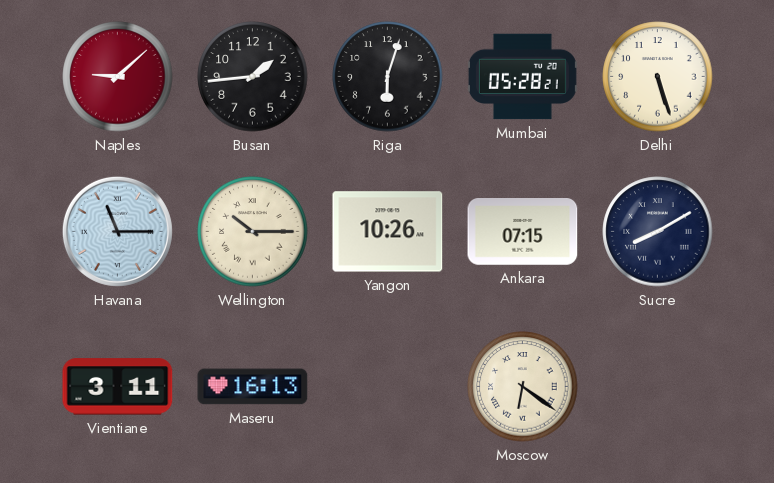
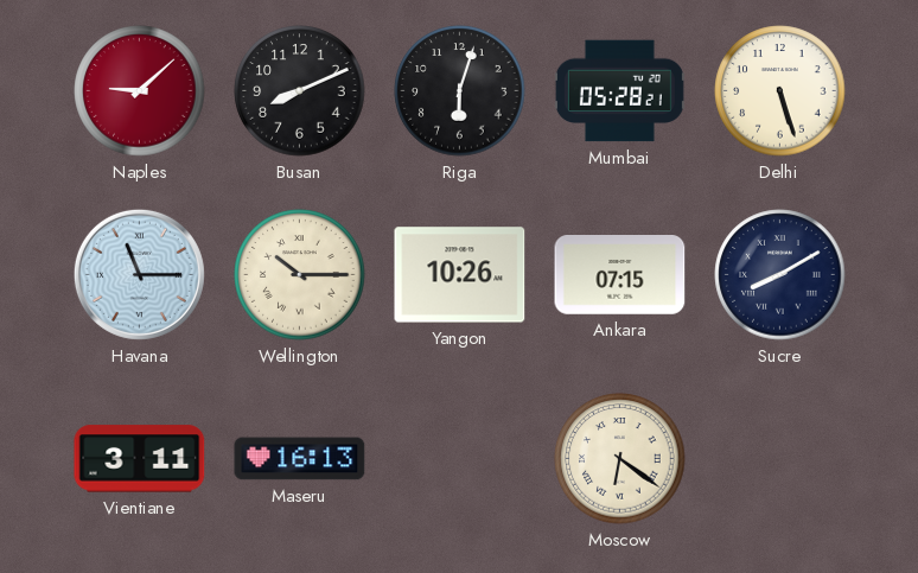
Busan: 1:44 -> 8:11
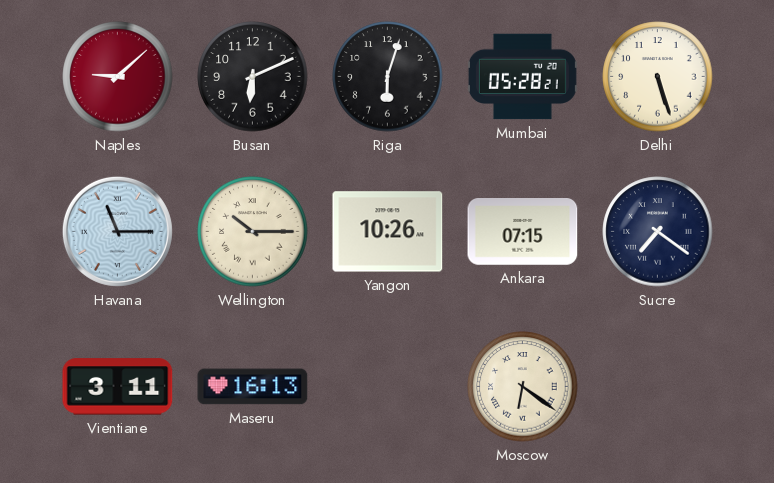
Busan: 8:11 -> 6:11
Sucre: 8:10 -> 7:21
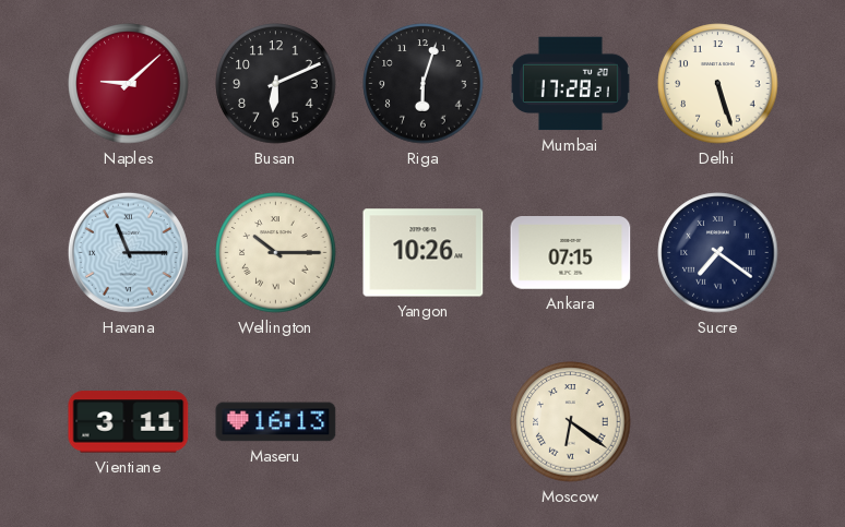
Mumbai: 05:28 -> 17:28
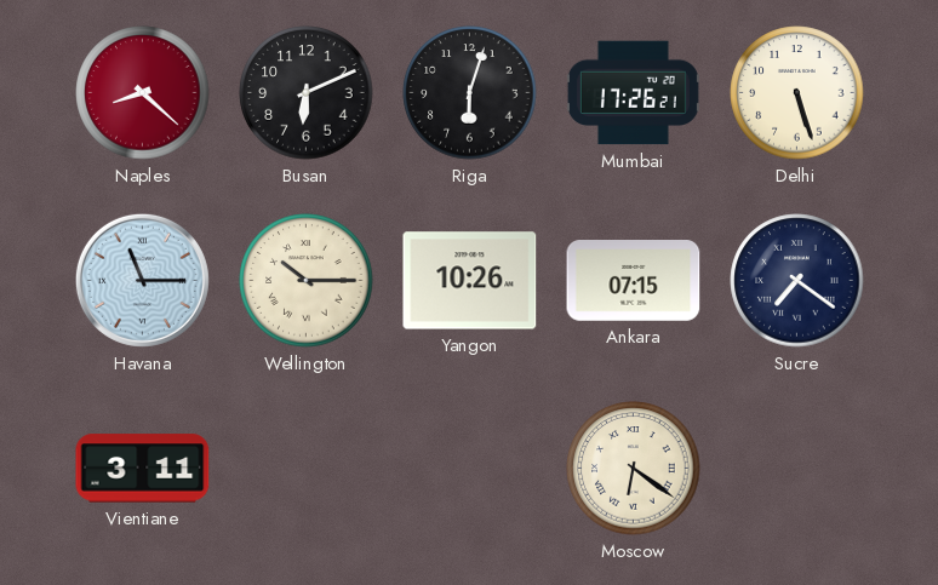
Naples: 9:08 -> 8:22
Mumbai: 17:28 -> 17:26
Maseru: 16:13 -> none
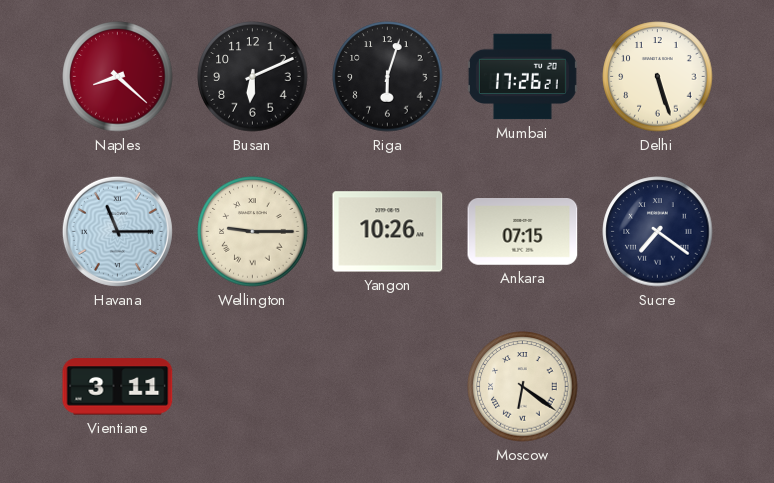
Wellington: 10:15 -> 9:15
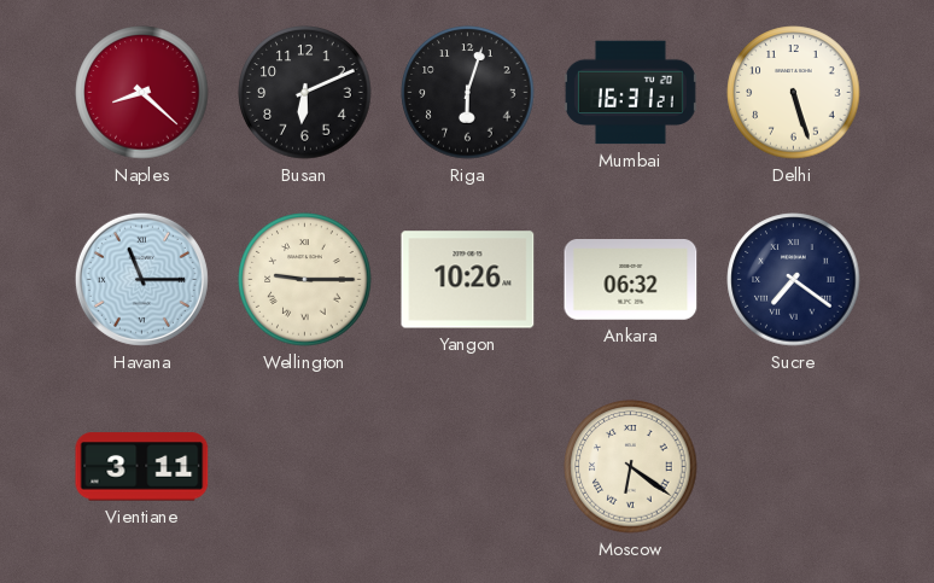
Mumbai: 17:26 -> 16:31
Ankara: 07:15 -> 06:32
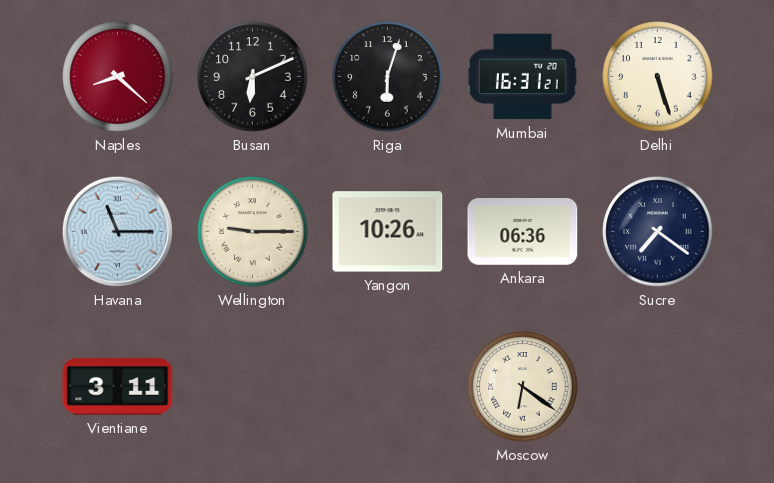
Ankara: 06:32 -> 06:36
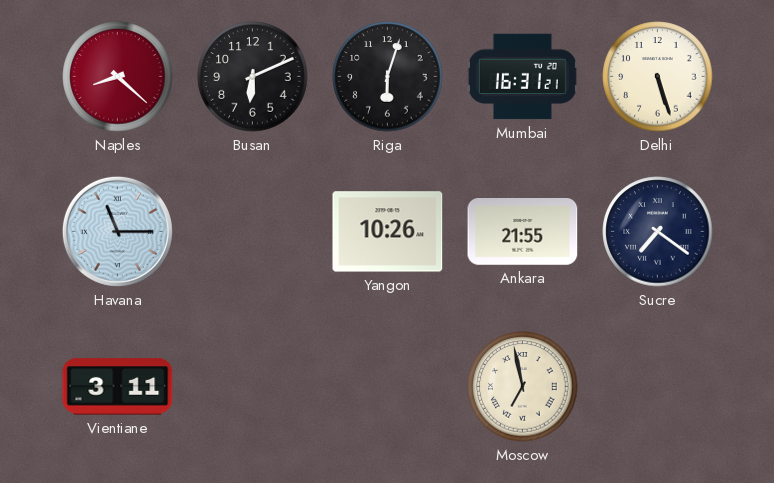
Wellington: 9:15 -> none
Ankara: 06:36 -> 21:55
Moscow: 6:21 -> 6:58
